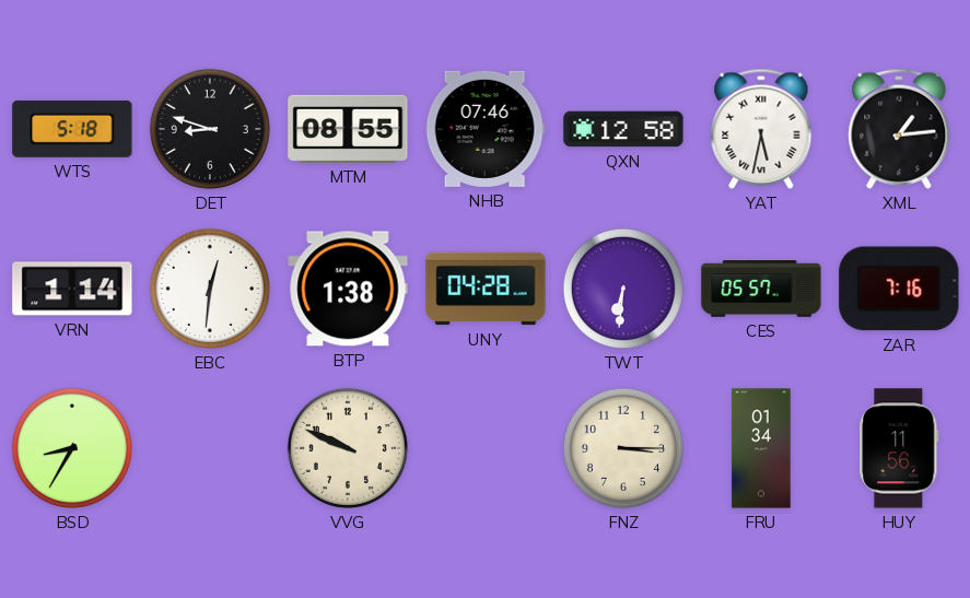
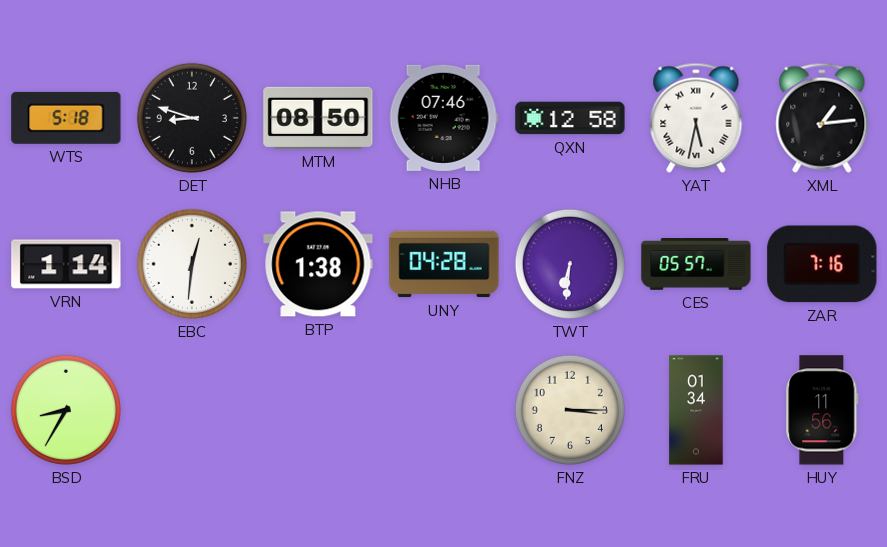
MTM: 08:55 -> 08:50
VVG: 9:49 -> none
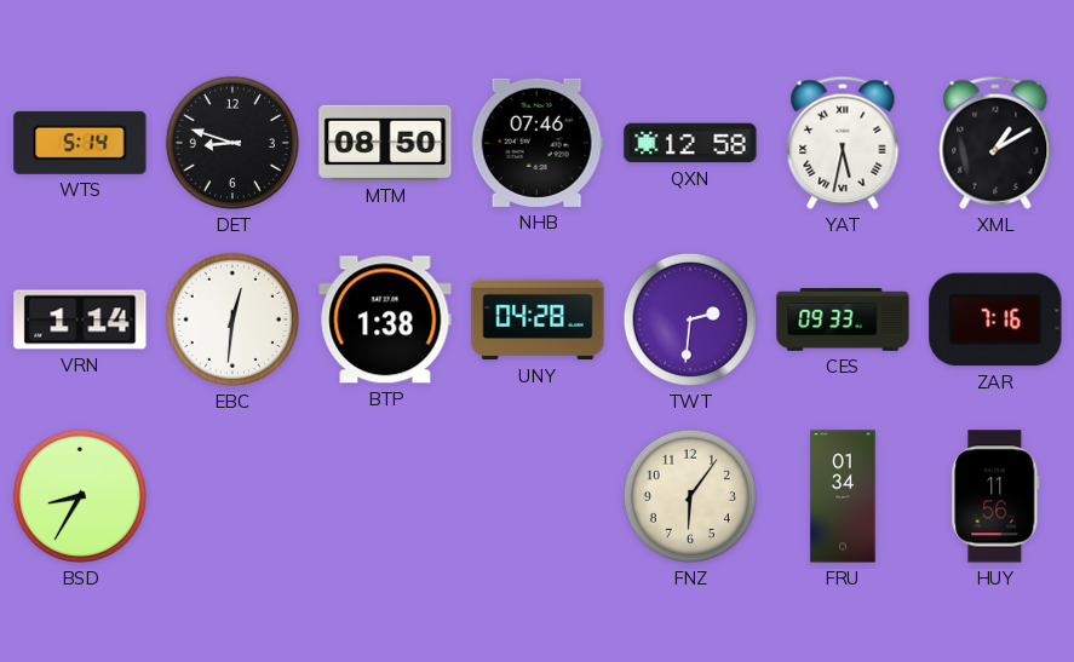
WTS: 5:18 -> 5:14
XML: 1:14 -> 1:10
TWT: 6:31 -> 2:31
CES: 05:57 -> 09:33
FNZ: 3:15 -> 6:06
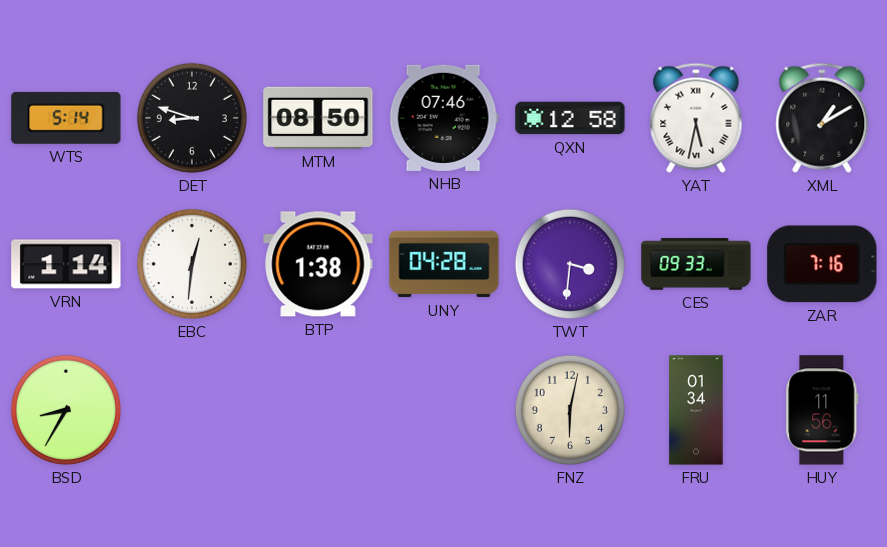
TWT: 2:31 -> 3:31
FNZ: 6:06 -> 6:02
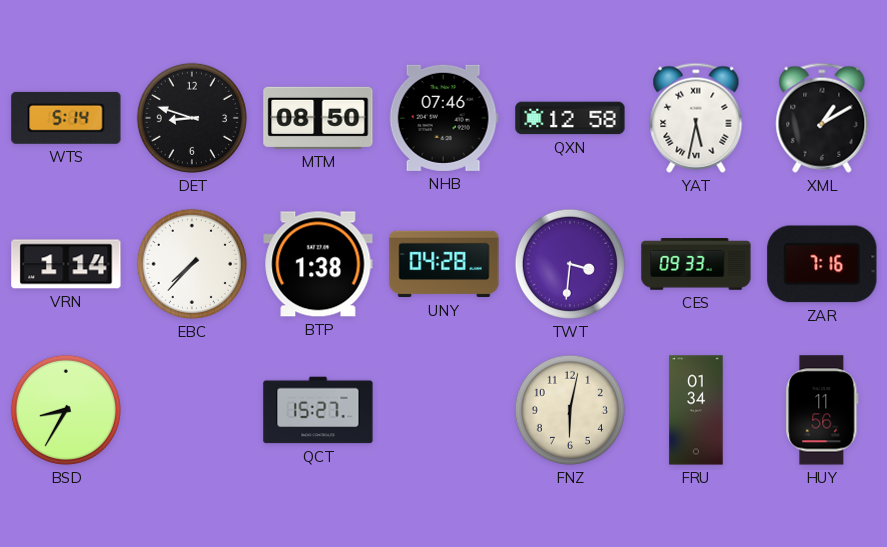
EBC: 12:31 -> 7:37
QCT: none -> 15:27
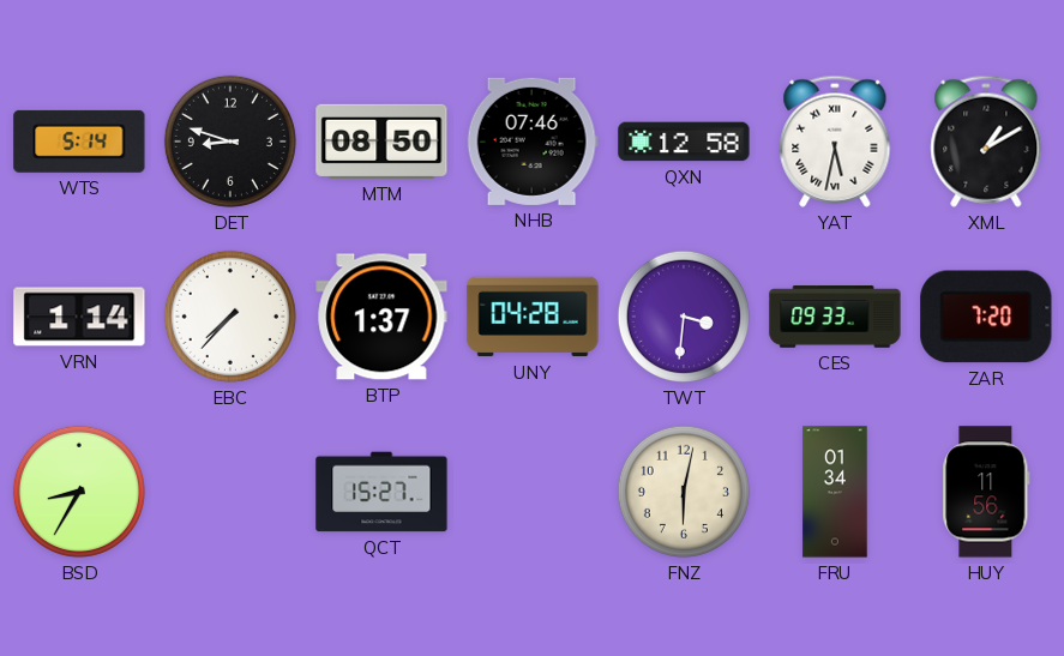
BTP: 1:38 -> 1:37
ZAR: 7:16 -> 7:20
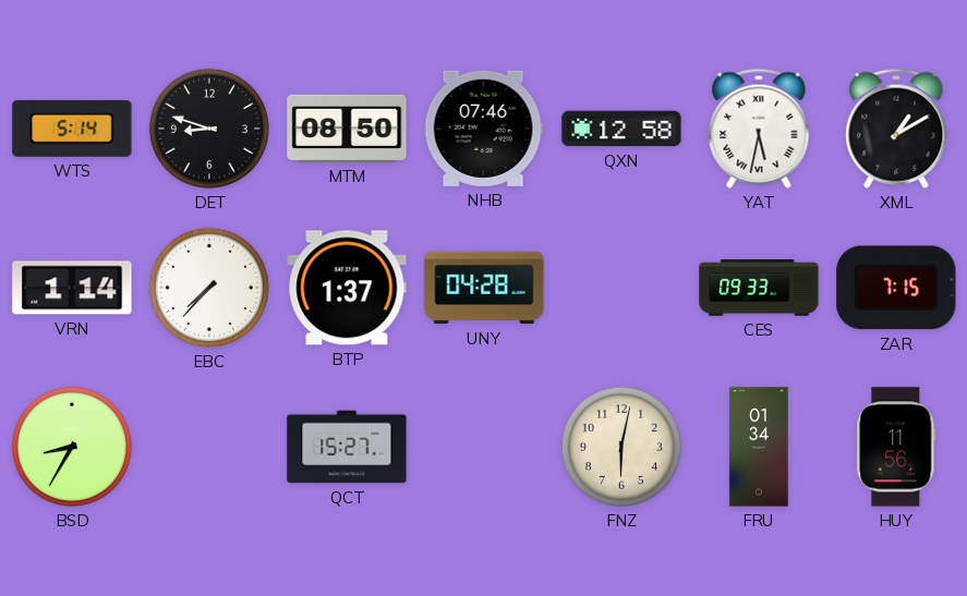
TWT: 3:31 -> none
ZAR: 7:20 -> 7:15
